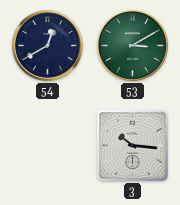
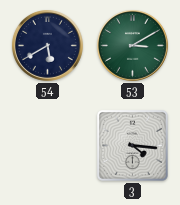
54: 12:40 -> 5:40
3: 10:16 -> 4:16
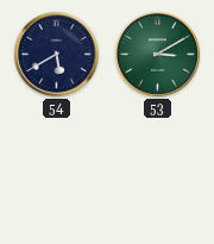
3: 4:16 -> none
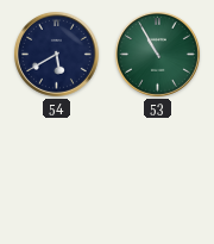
53: 3:10 -> 10:55
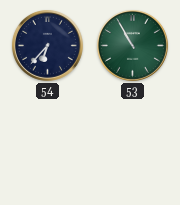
54: 5:40 -> 6:37
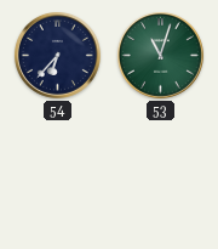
53: 10:55 -> 11:03
